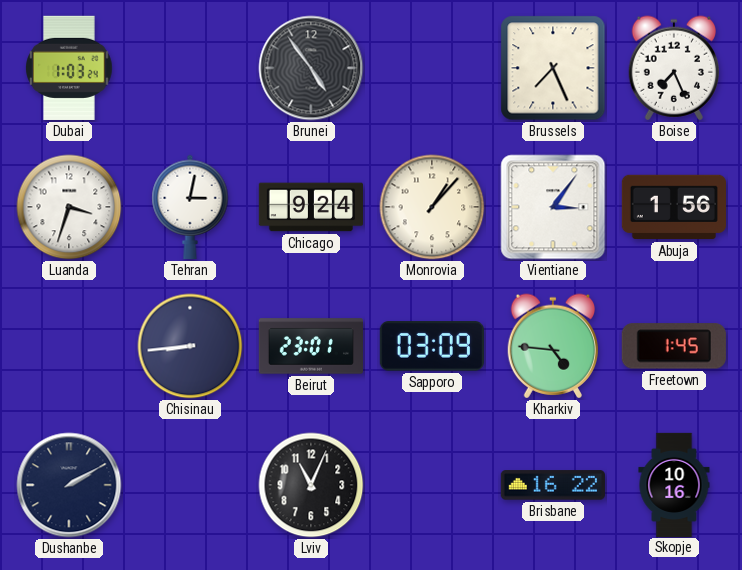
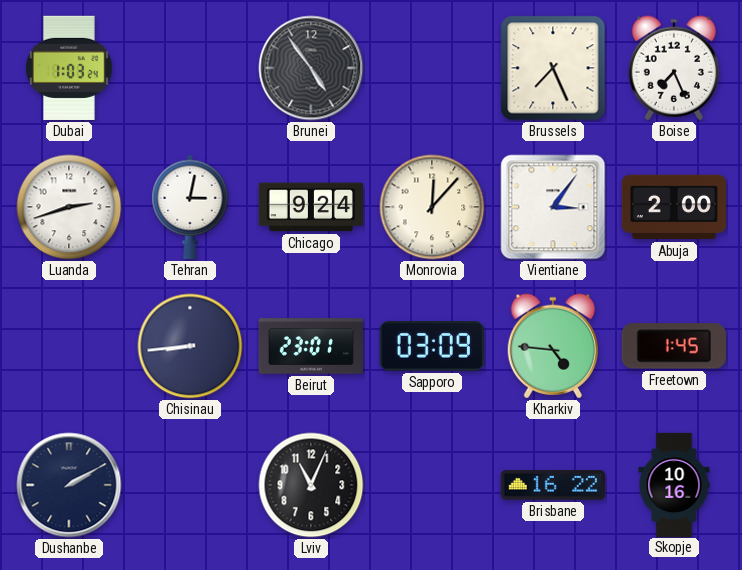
Luanda: 3:33 -> 2:42
Monrovia: 1:07 -> 12:07
Abuja: 1:56 -> 2:00
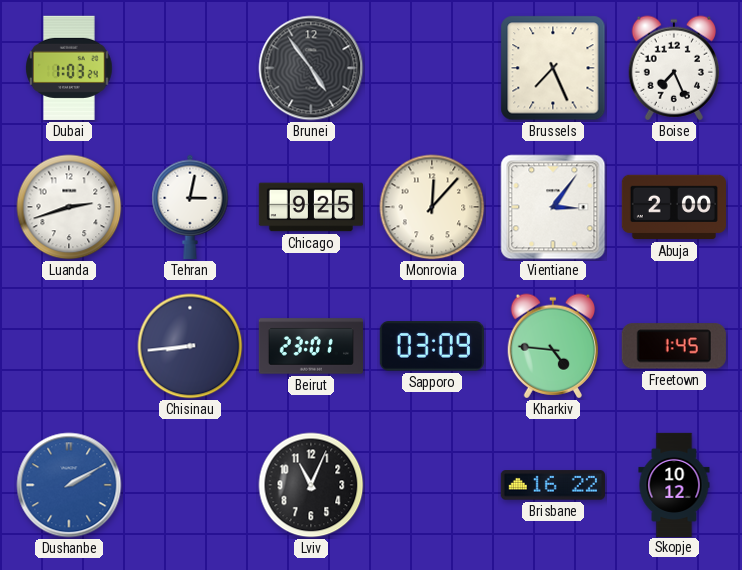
Chicago: 9:24 -> 9:25
Dushanbe dial: navy -> blue
Skopje: 10:16 -> 10:12
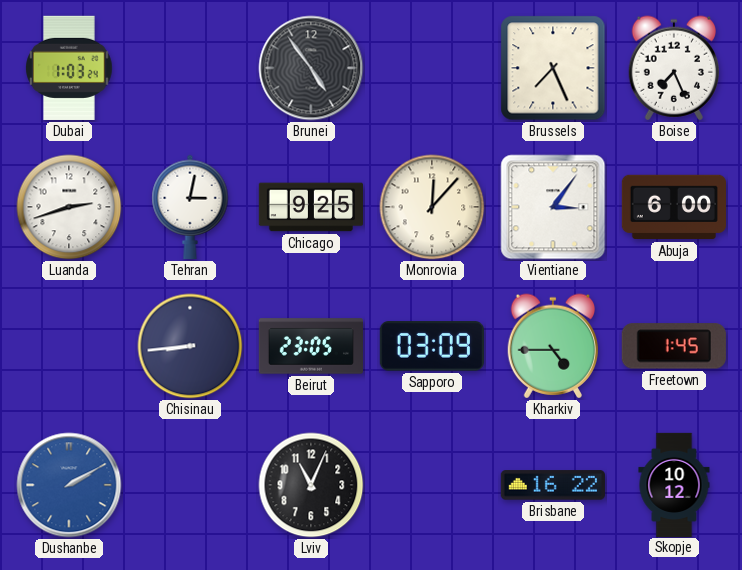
Abuja: 2:00 -> 6:00
Beirut: 23:01 -> 23:05
Kharkiv: 4:46 -> 4:45
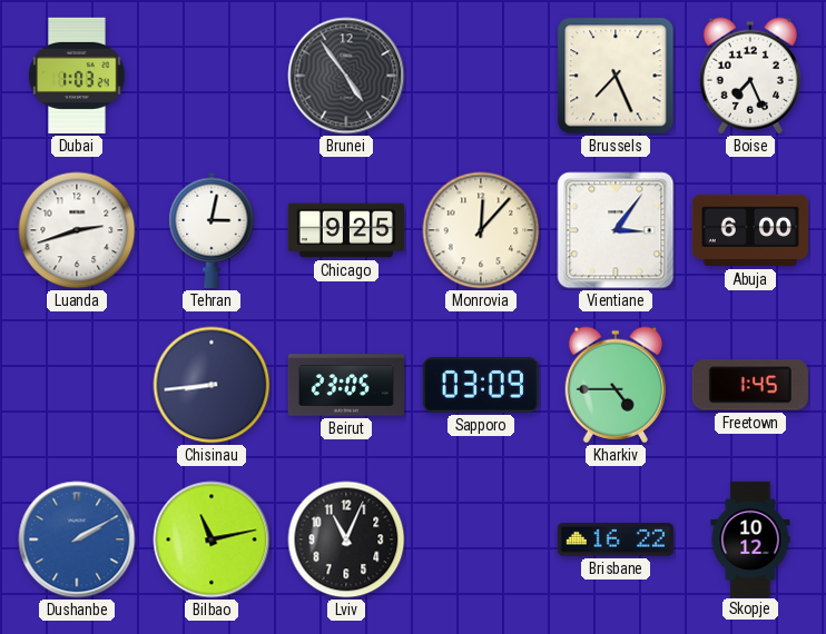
Bilbao: none -> 11:13
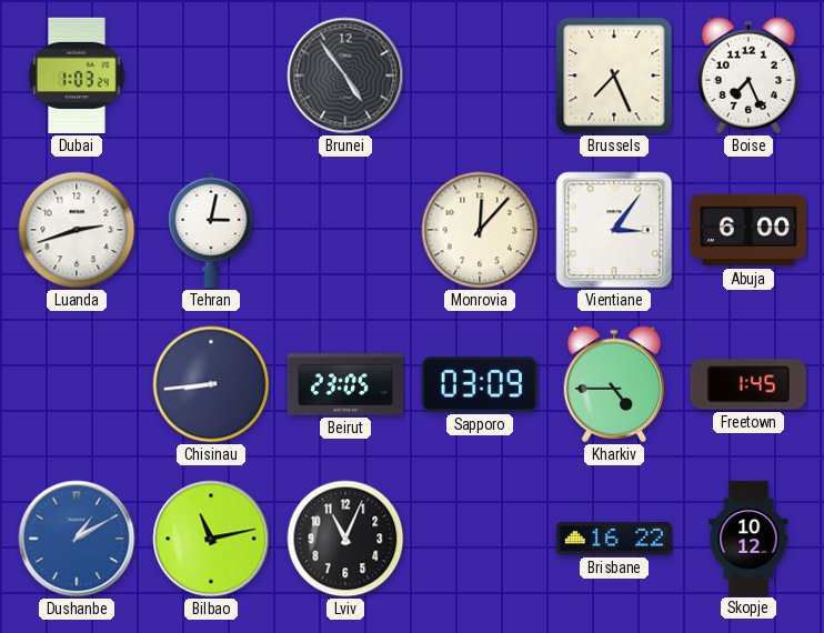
Chicago: 9:25 -> none
Dushanbe: 2:10 -> 1:10
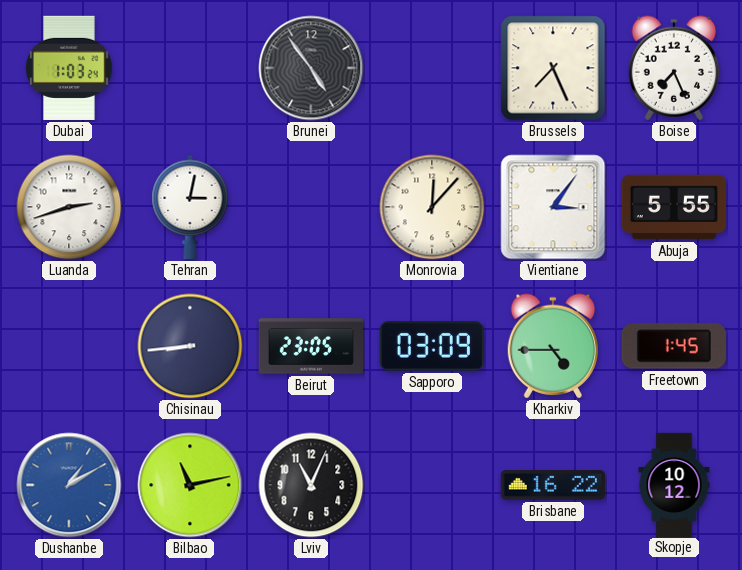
Abuja: 6:00 -> 5:55
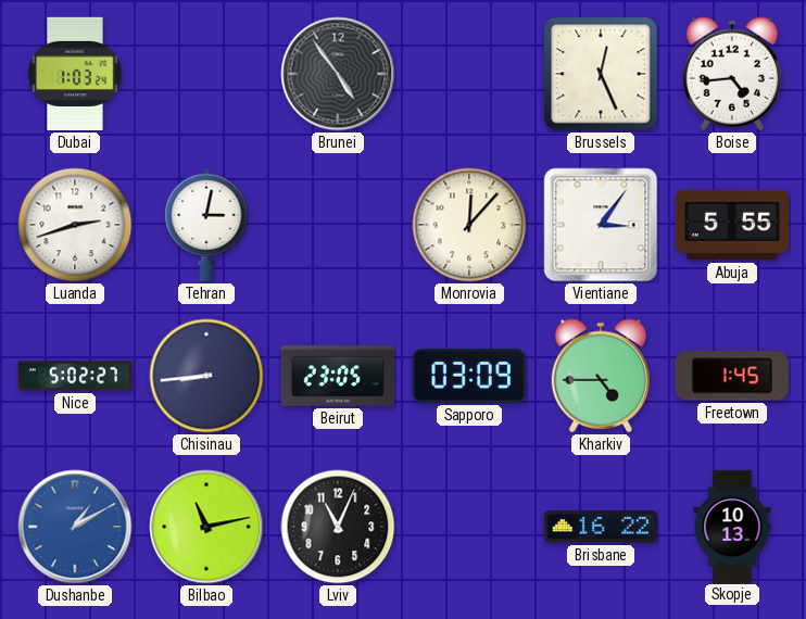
Brussels: 7:26 -> 12:26
Boise: 7:26 -> 4:44
Nice: none -> 5:02
Skopje: 10:12 -> 10:13
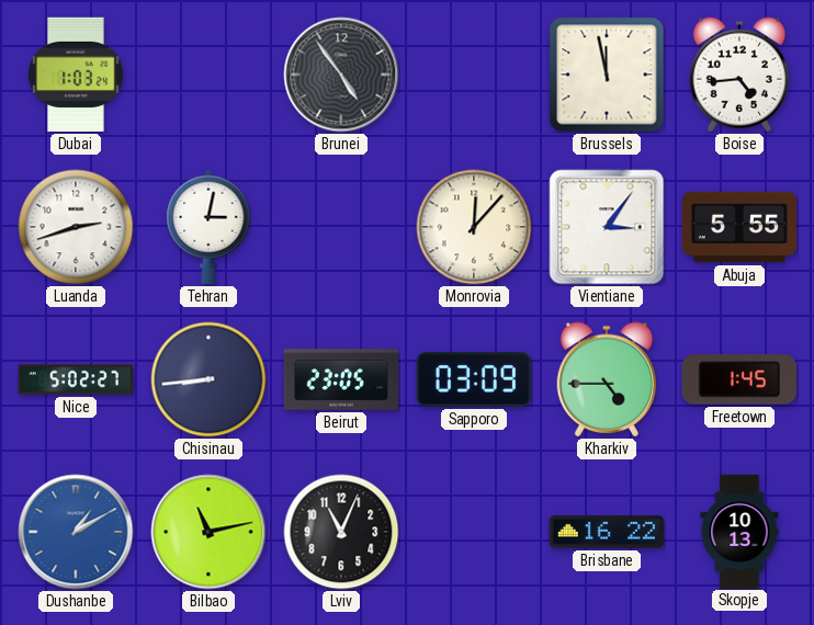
Brussels: 12:26 -> 11:58
